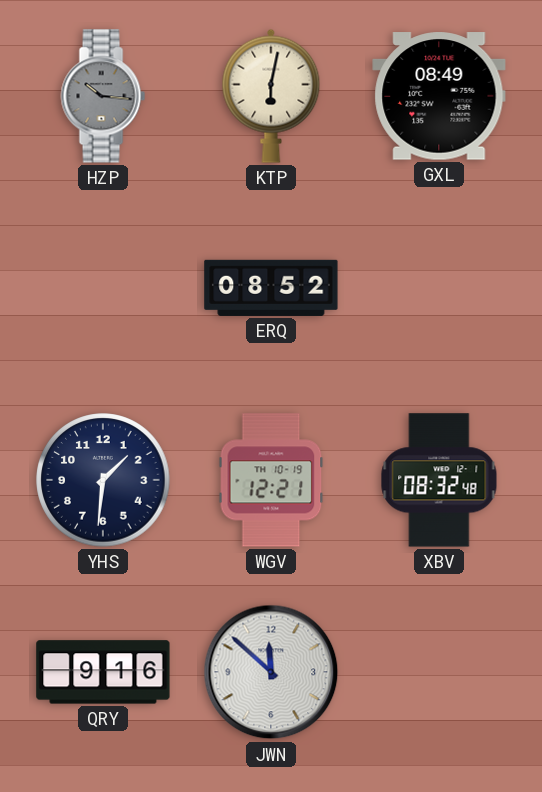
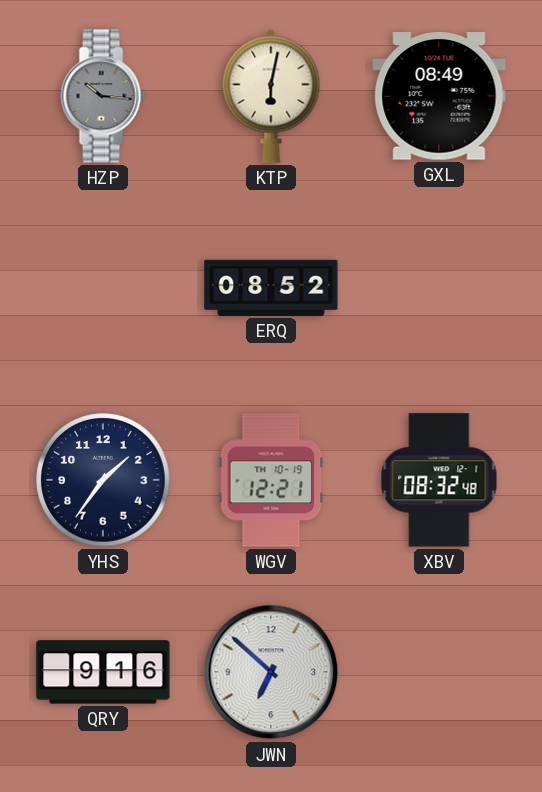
YHS: 1:31 -> 1:36
JWN: 11:52 -> 6:52
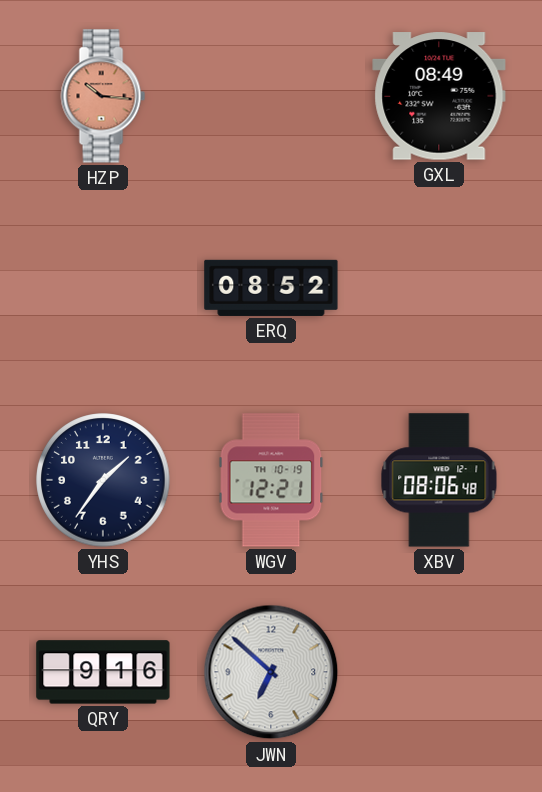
HZP dial: grey -> salmon
KTP: 6:02 -> none
XBV: 08:32 -> 08:06
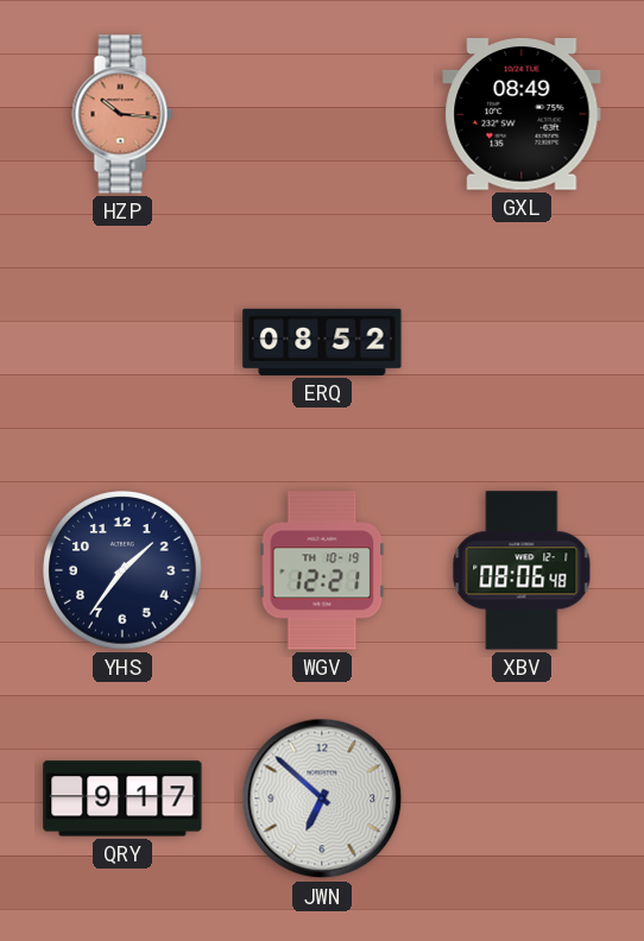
QRY: 9:16 -> 9:17
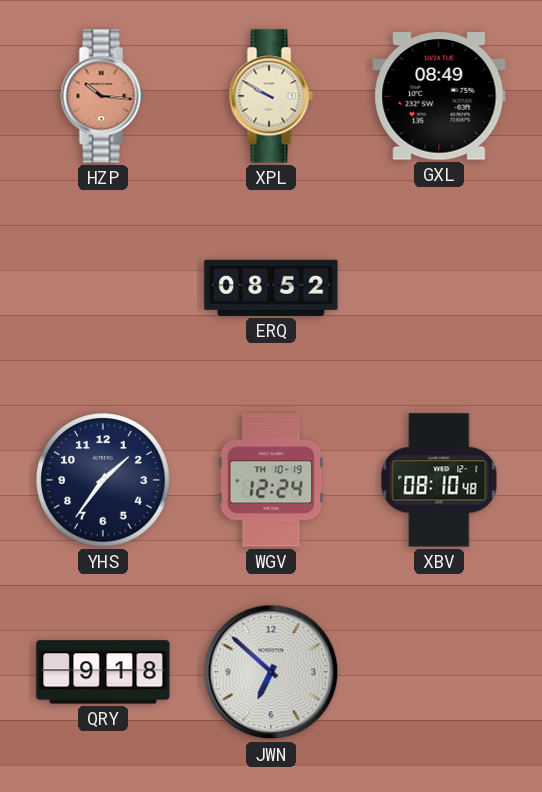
XPL: none -> 9:50
WGV: 12:21 -> 12:24
XBV: 08:06 -> 08:10
QRY: 9:17 -> 9:18
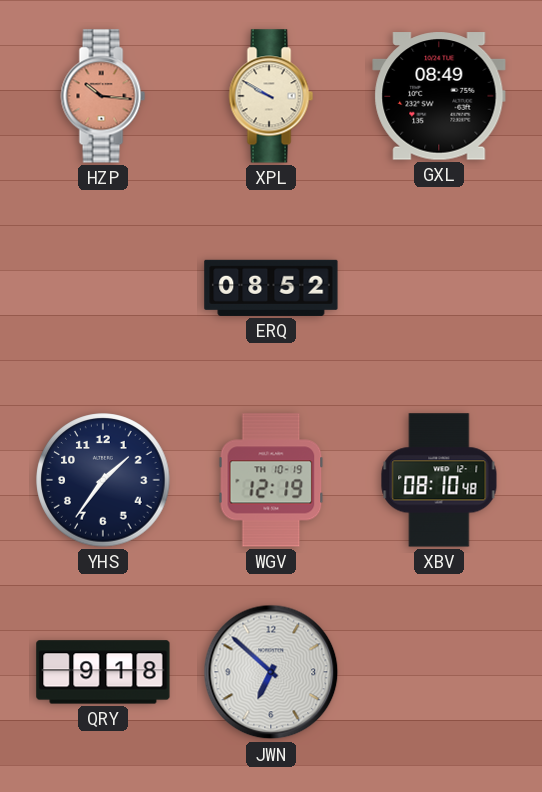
WGV: 12:24 -> 12:19
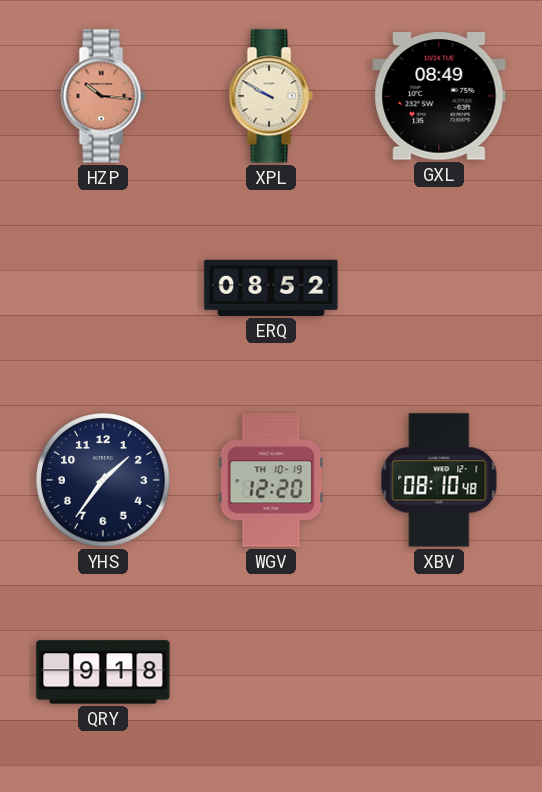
WGV: 12:19 -> 12:20
JWN: 6:52 -> none
